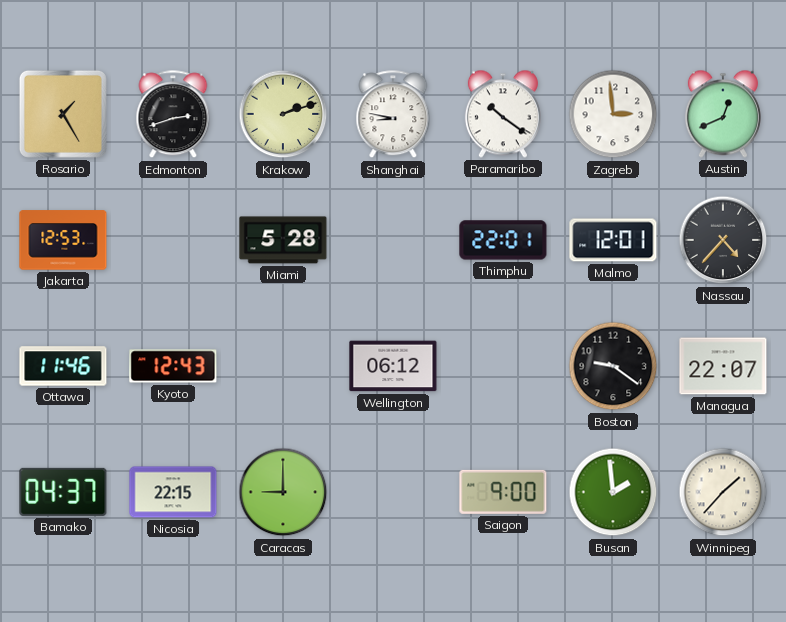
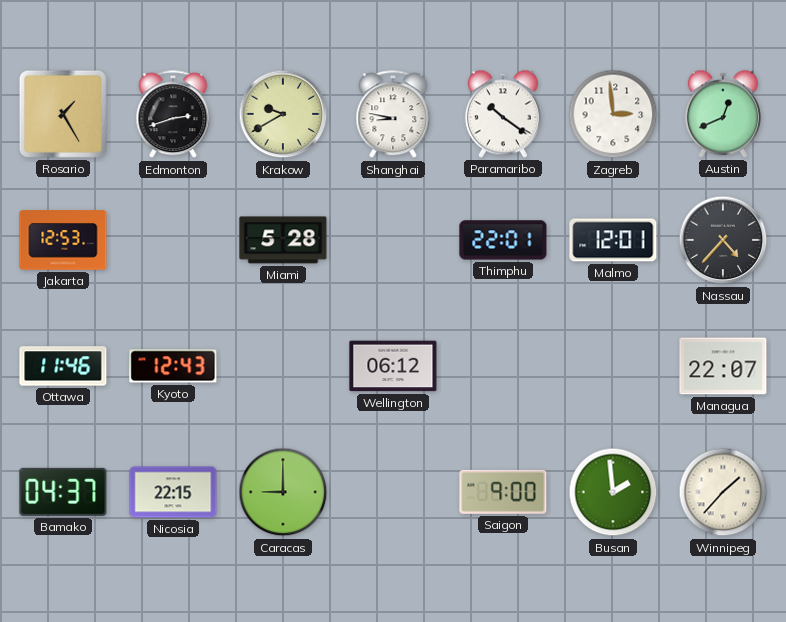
Krakow: 2:12 -> 9:40
Boston: 9:21 -> none
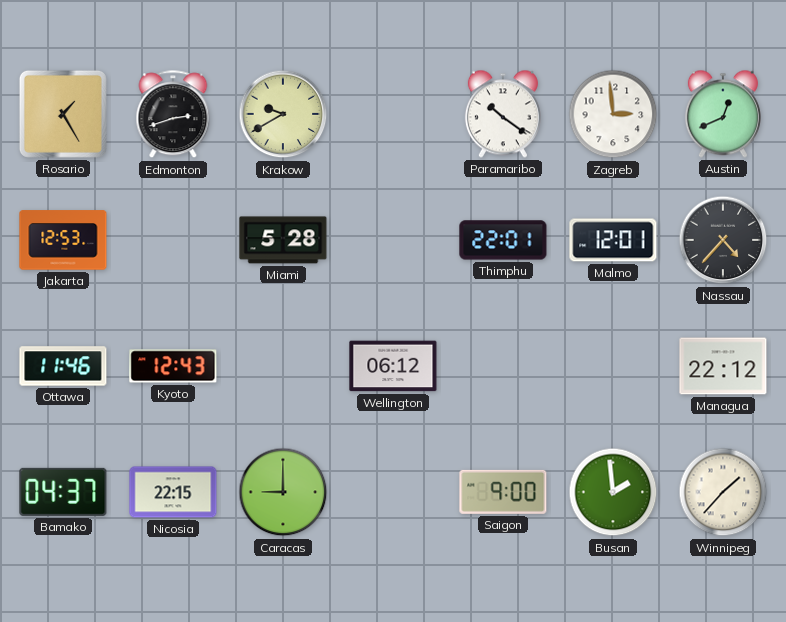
Shanghai: 8:47 -> none
Managua: 22:07 -> 22:12
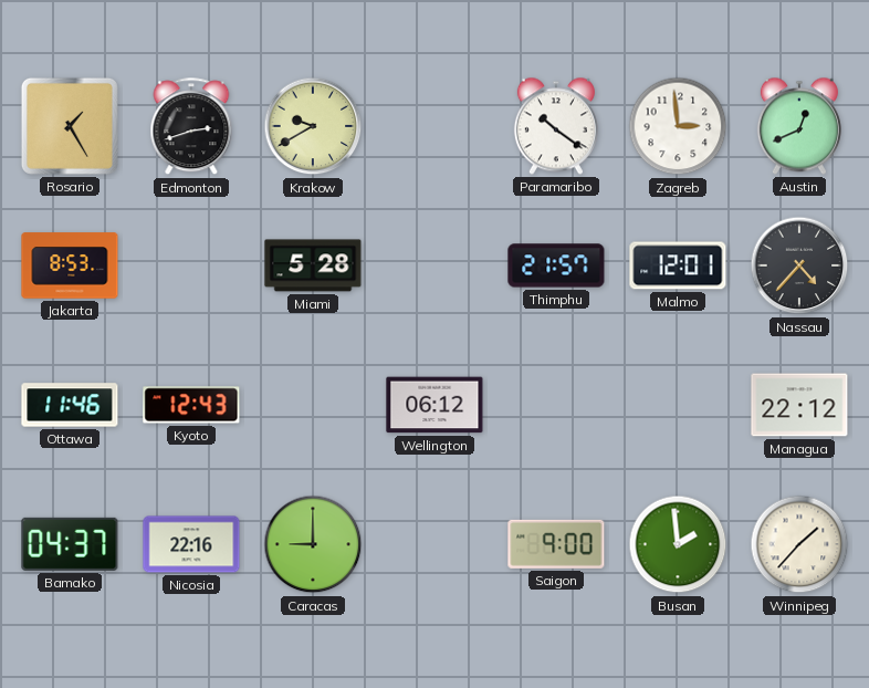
Jakarta: 12:53 -> 8:53
Thimphu: 22:01 -> 21:57
Nicosia: 22:15 -> 22:16
